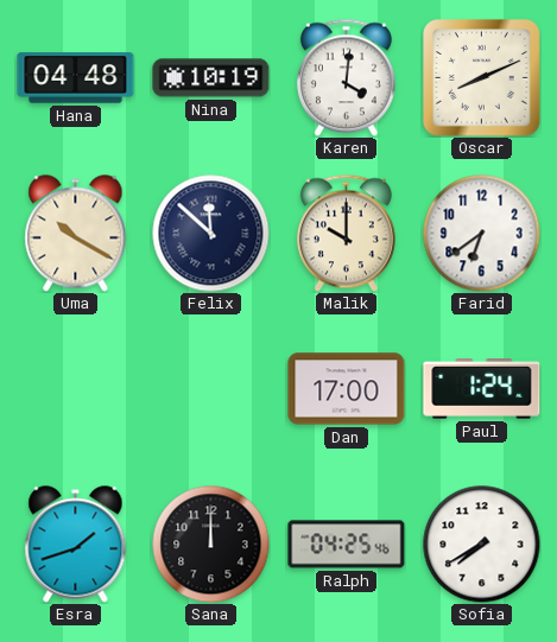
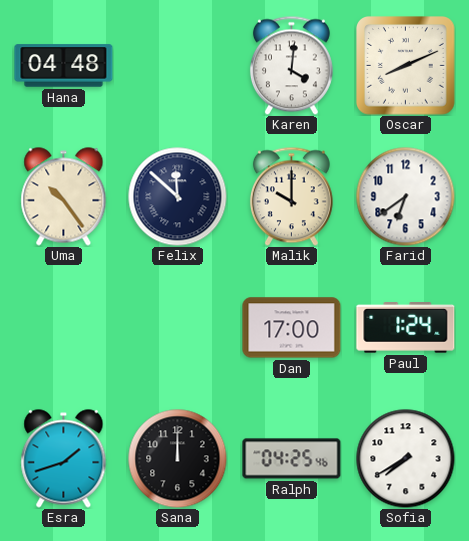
Nina: 10:19 -> none
Uma: 10:20 -> 10:24
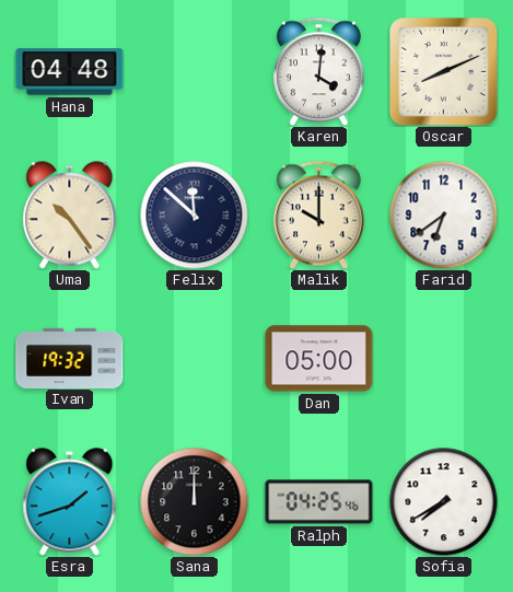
Ivan: none -> 19:32
Dan: 17:00 -> 05:00
Paul: 1:24 -> none
